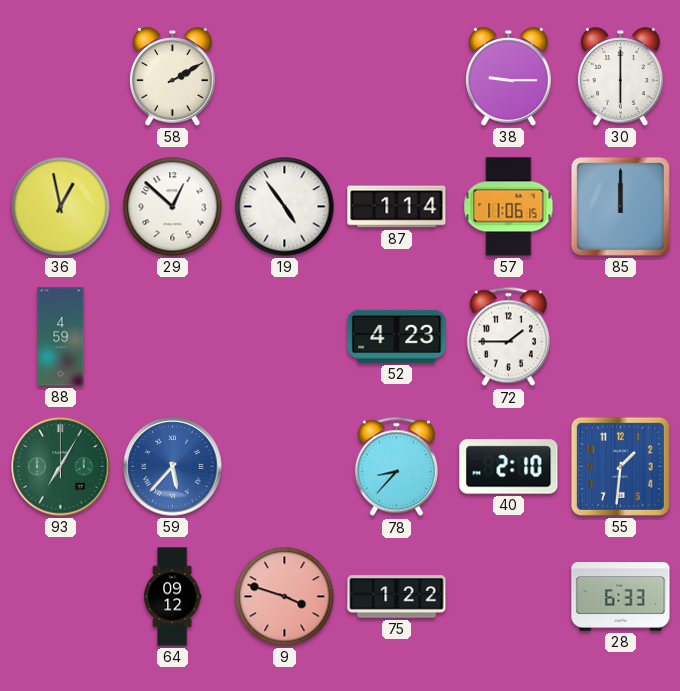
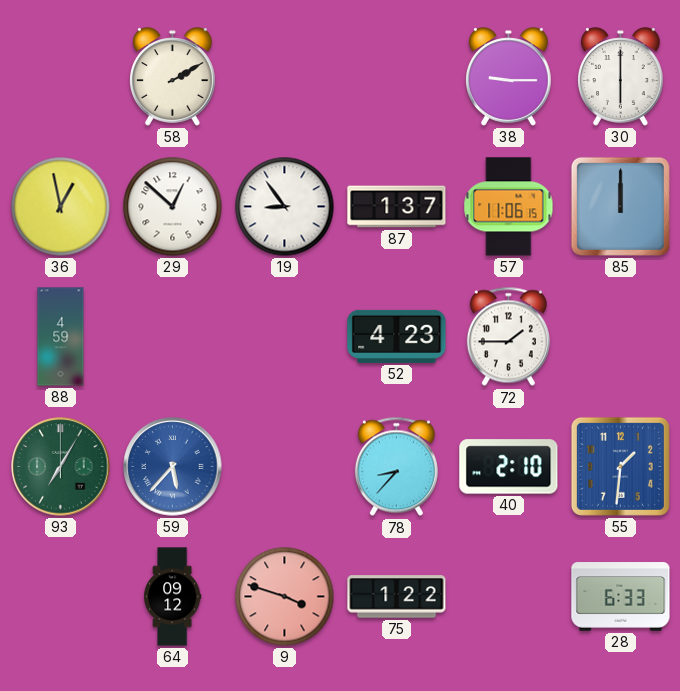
19: 4:54 -> 8:54
87: 1:14 -> 1:37
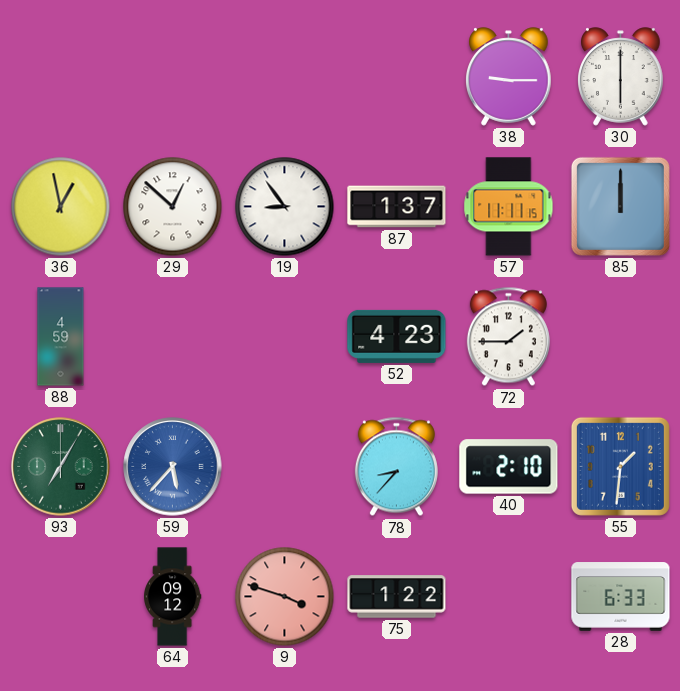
58: 2:10 -> none
57: 11:06 -> 11:11
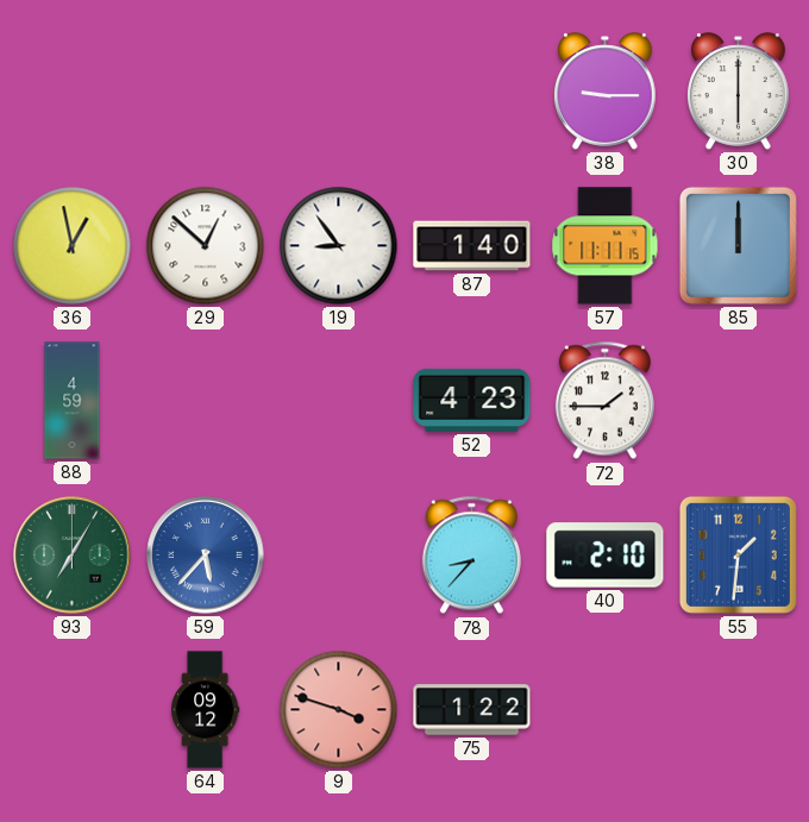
87: 1:37 -> 1:40
28: 6:33 -> none
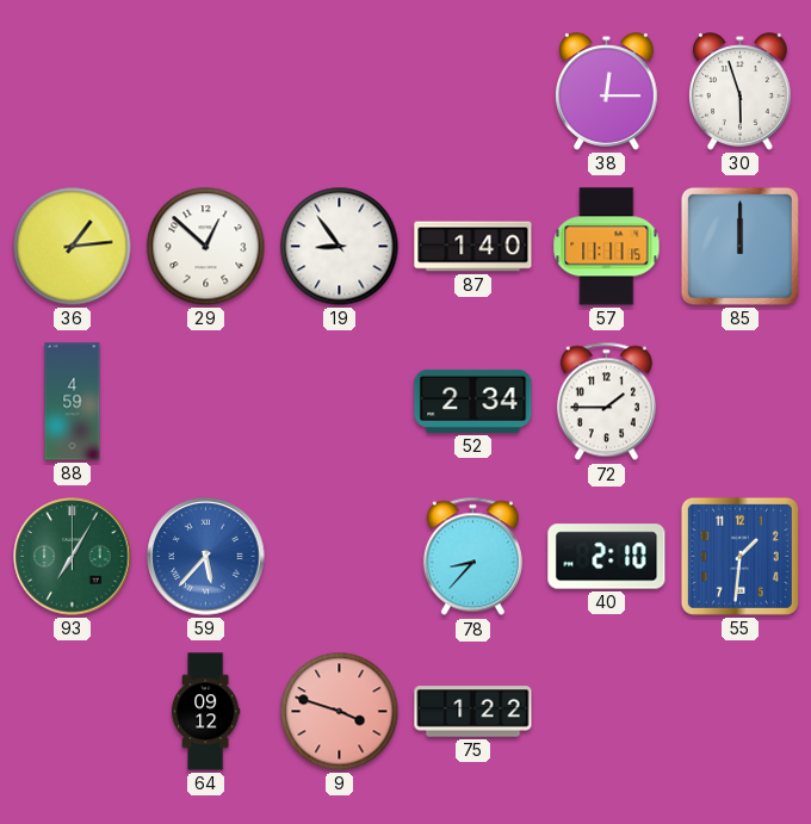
38: 9:15 -> 12:15
30: 6:00 -> 5:57
36: 12:58 -> 1:14
52: 4:23 -> 2:34
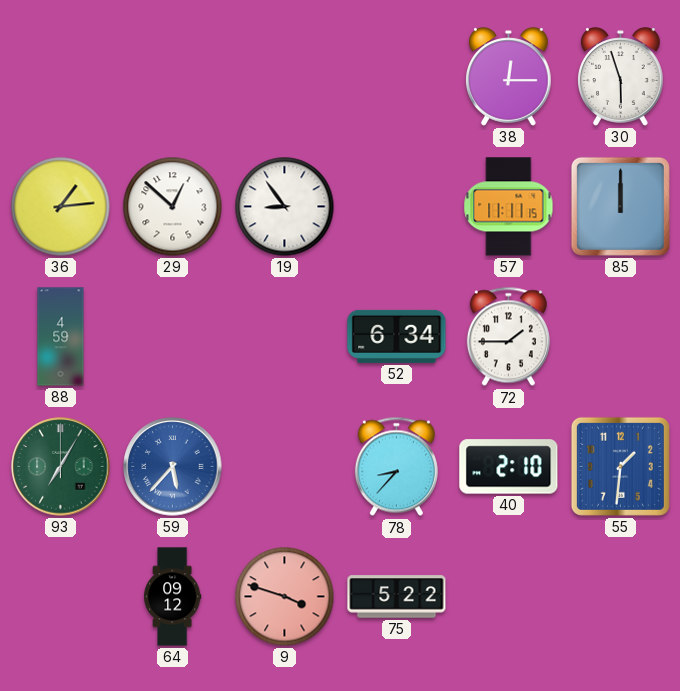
87: 1:40 -> none
52: 2:34 -> 6:34
75: 1:22 -> 5:22
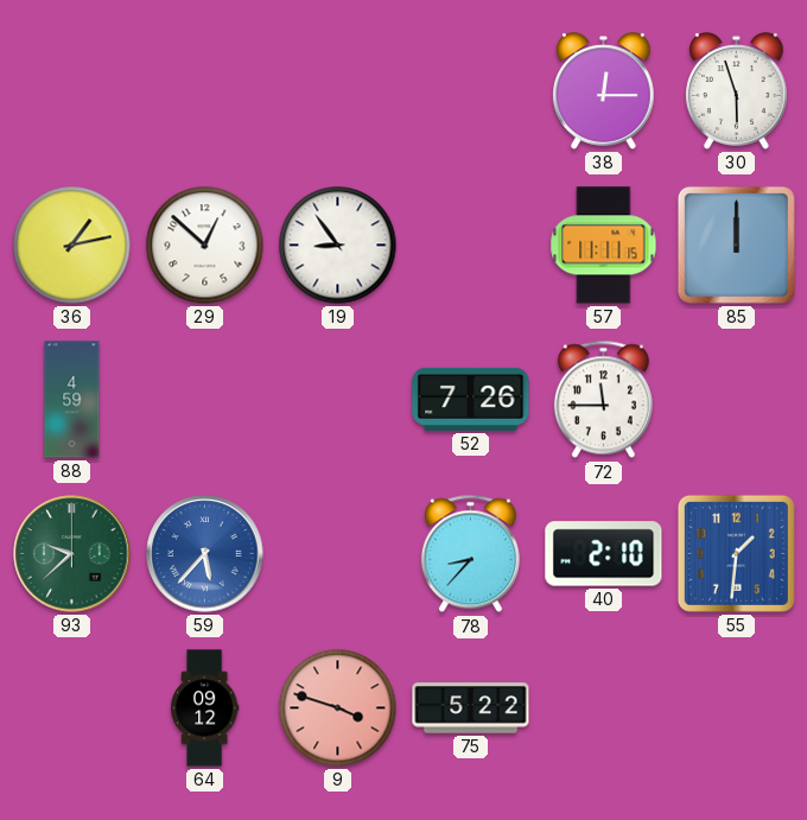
36: 1:14 -> 1:13
52: 6:34 -> 7:26
72: 1:45 -> 11:45
93: 7:05 -> 9:38
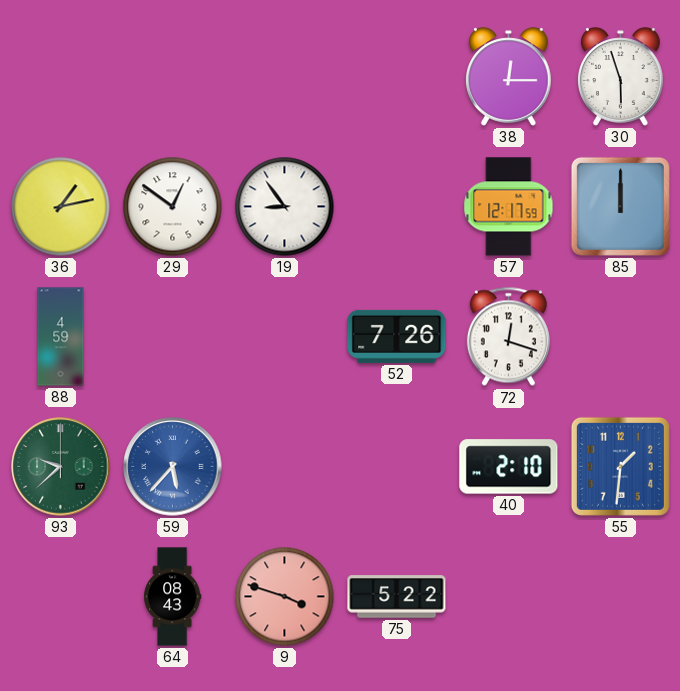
29: 12:52 -> 12:51
57: 11:11 -> 12:17
72: 11:45 -> 12:18
78: 8:37 -> none
64: 09:12 -> 08:43
